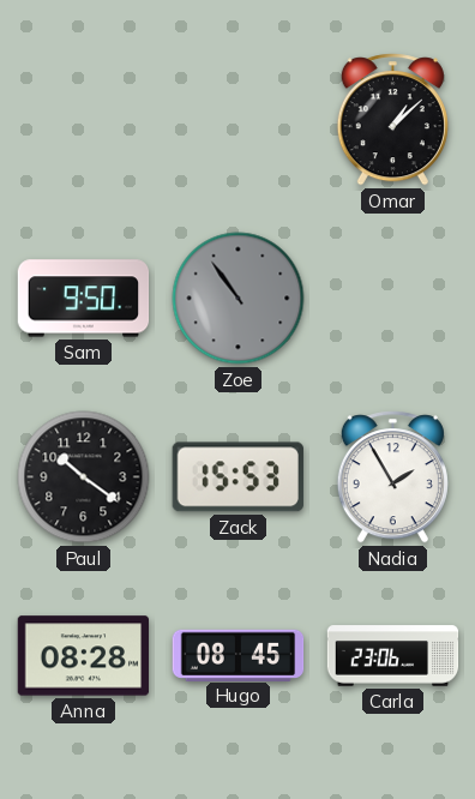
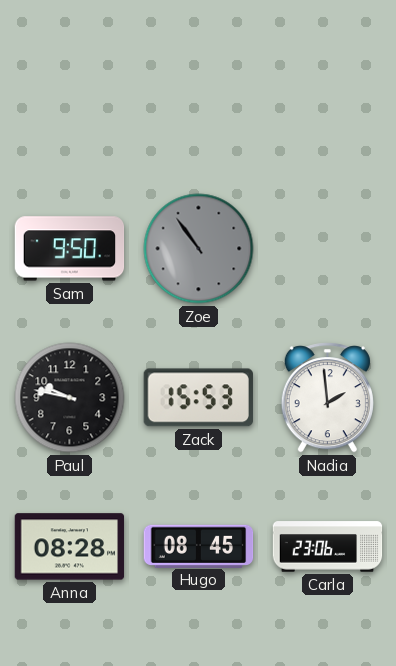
Omar: 1:08 -> none
Paul: 10:21 -> 9:47
Nadia: 1:55 -> 1:59
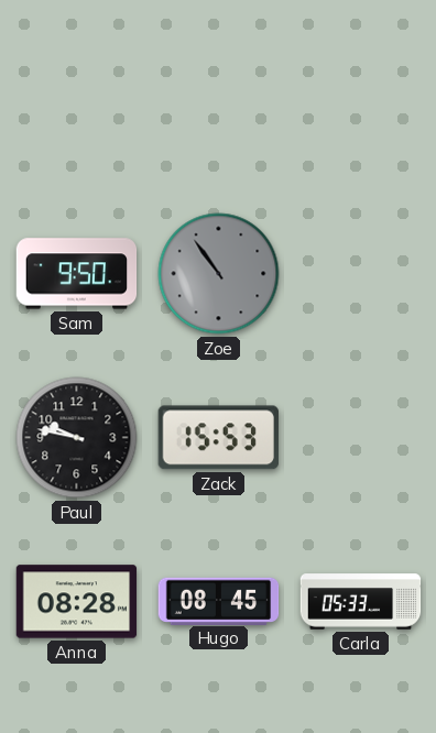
Nadia: 1:59 -> none
Carla: 23:06 -> 05:33
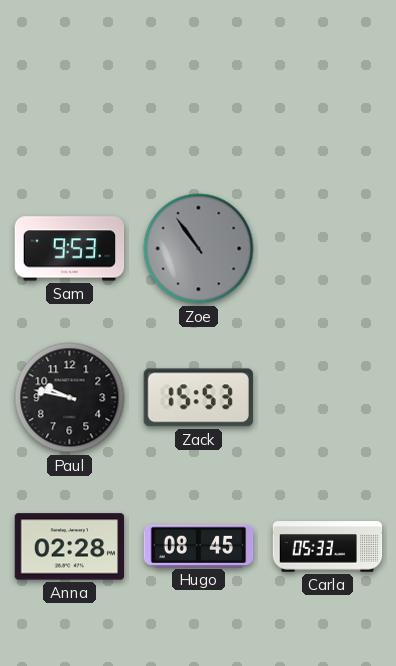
Sam: 9:50 -> 9:53
Anna: 08:28 -> 02:28
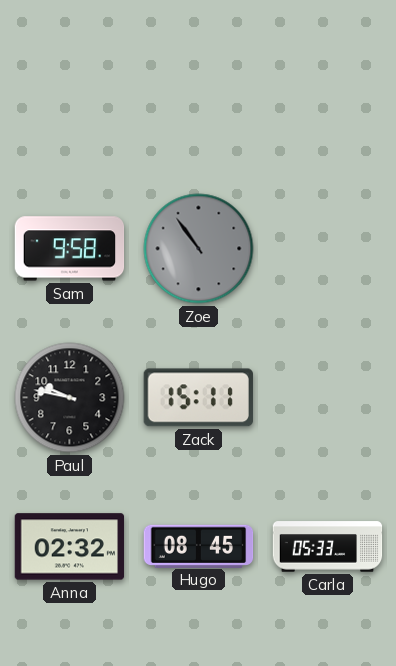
Sam: 9:53 -> 9:58
Zack: 15:53 -> 15:11
Anna: 02:28 -> 02:32
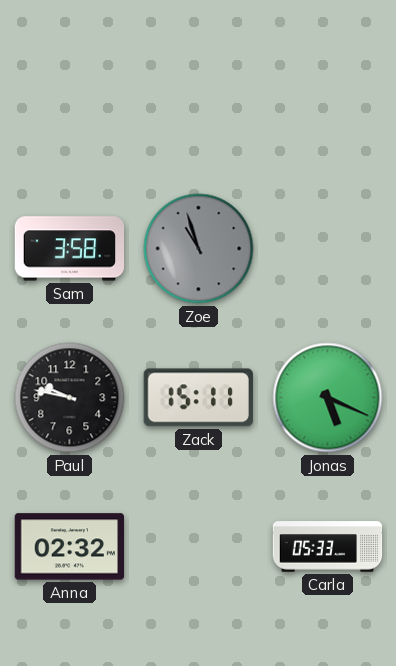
Sam: 9:58 -> 3:58
Zoe: 10:54 -> 10:57
Jonas: none -> 5:19
Hugo: 08:45 -> none
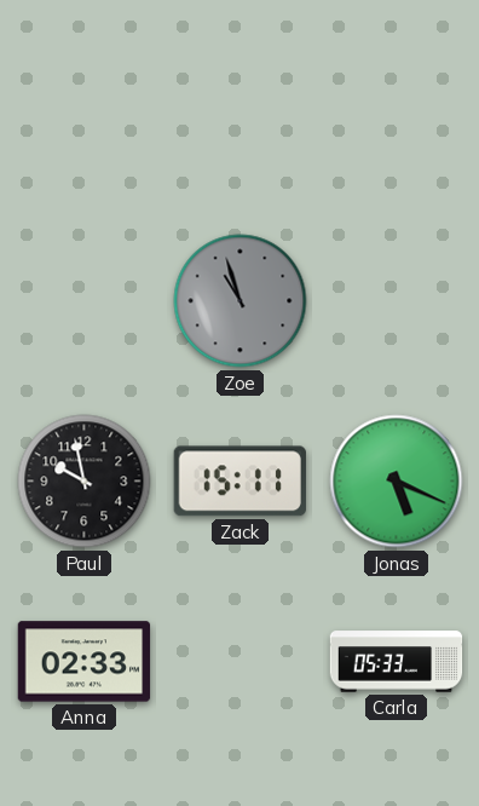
Sam: 3:58 -> none
Paul: 9:47 -> 9:58
Anna: 02:32 -> 02:33
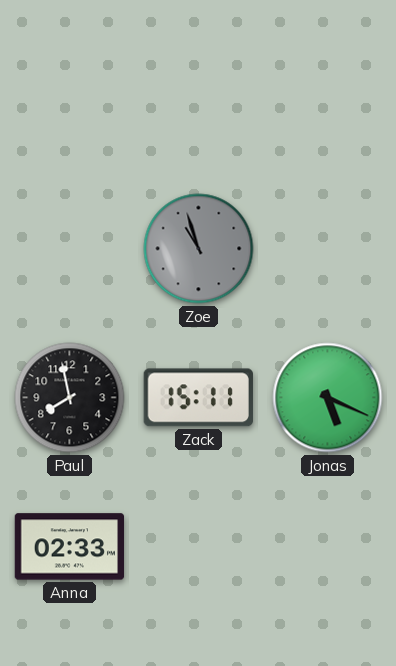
Paul: 9:58 -> 7:58
Carla: 05:33 -> none
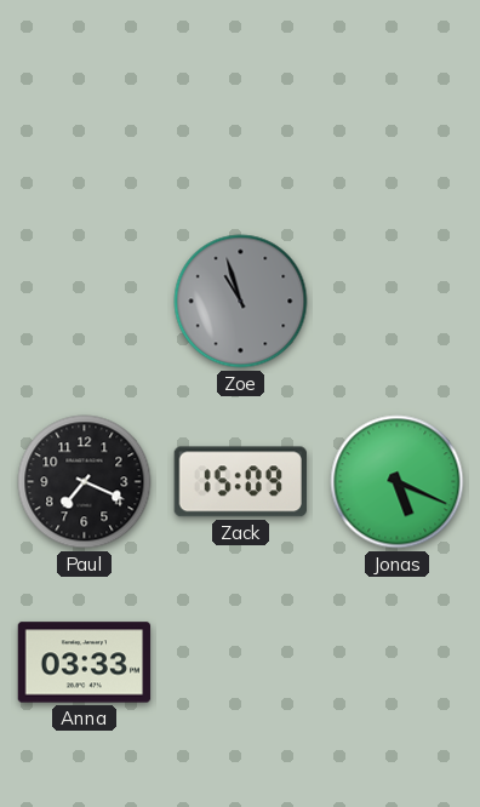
Paul: 7:58 -> 7:19
Zack: 15:11 -> 15:09
Anna: 02:33 -> 03:33
